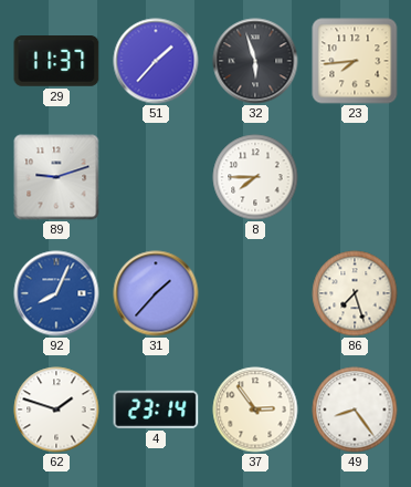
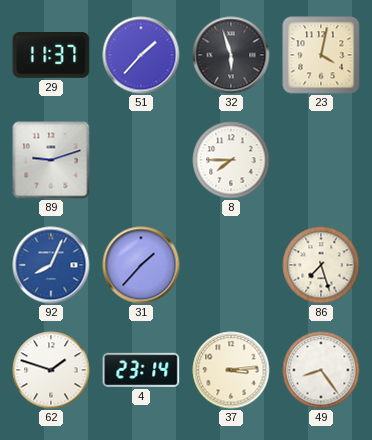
23: 7:44 -> 4:02
37: 2:54 -> 3:14
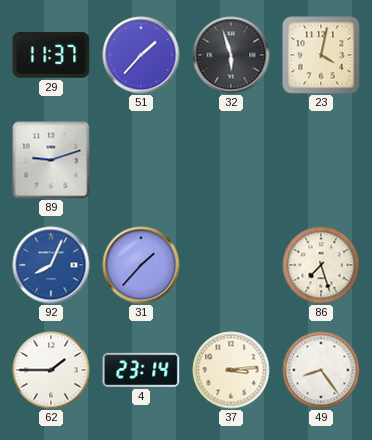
8: 7:45 -> none
62: 1:48 -> 1:45
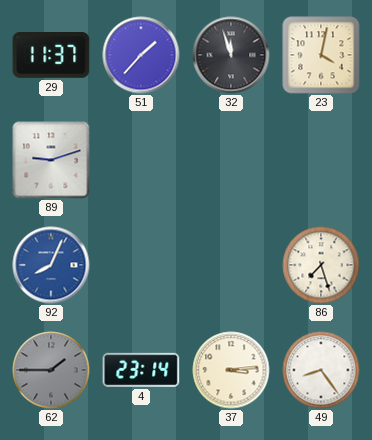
32: 5:57 -> 11:57
31: 1:37 -> none
62 dial: white -> grey
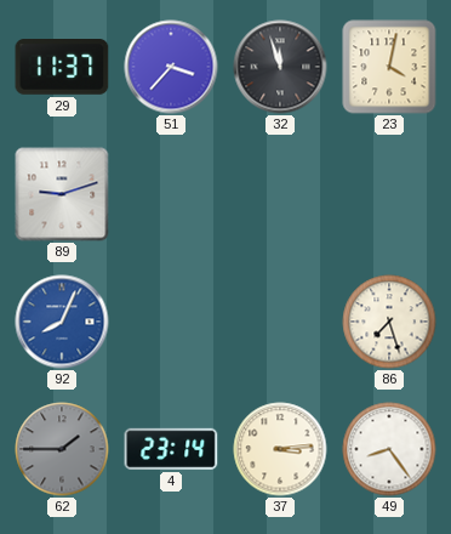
51: 1:37 -> 3:37
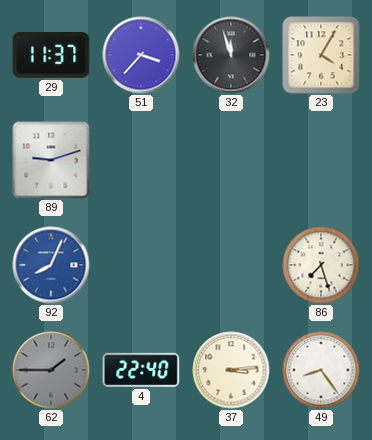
23: 4:02 -> 4:05
4: 23:14 -> 22:40
